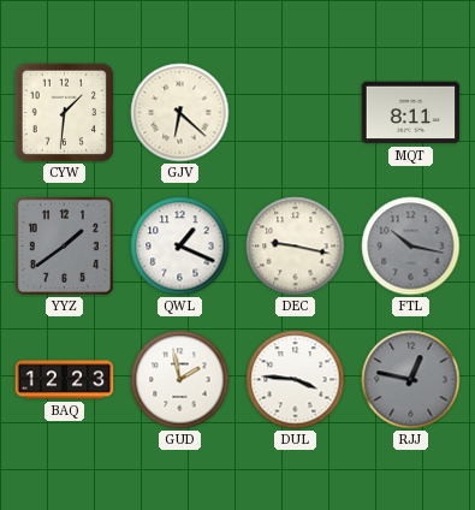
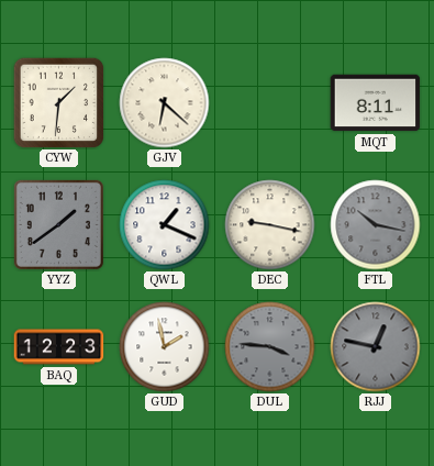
DUL dial: white -> grey
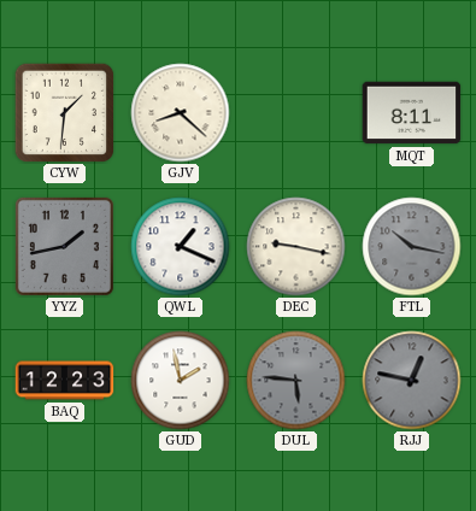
GJV: 6:22 -> 8:22
YYZ: 1:39 -> 1:43
DUL: 3:46 -> 5:46
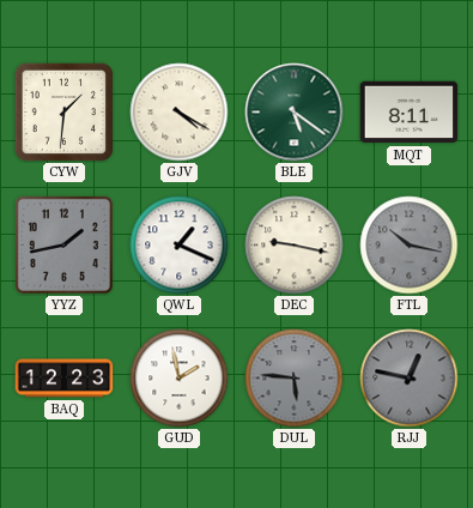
GJV: 8:22 -> 4:20
BLE: none -> 5:21
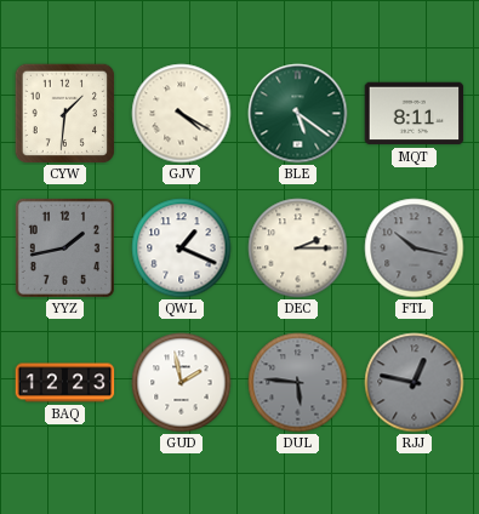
DEC: 9:17 -> 2:15
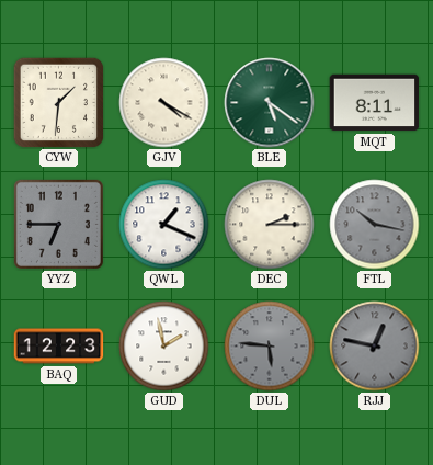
YYZ: 1:43 -> 6:45
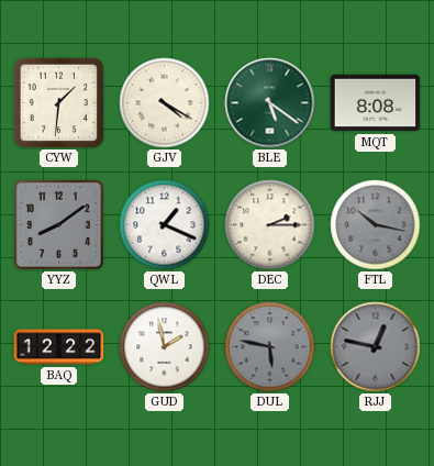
MQT: 8:11 -> 8:08
YYZ: 6:45 -> 8:09
BAQ: 12:23 -> 12:22
DUL: 5:46 -> 5:47
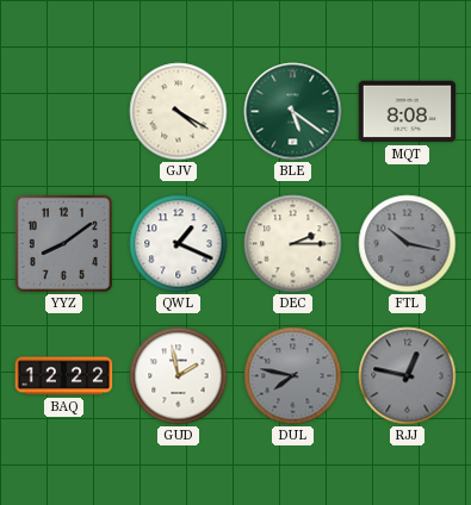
CYW: 1:31 -> none
DUL: 5:47 -> 7:47
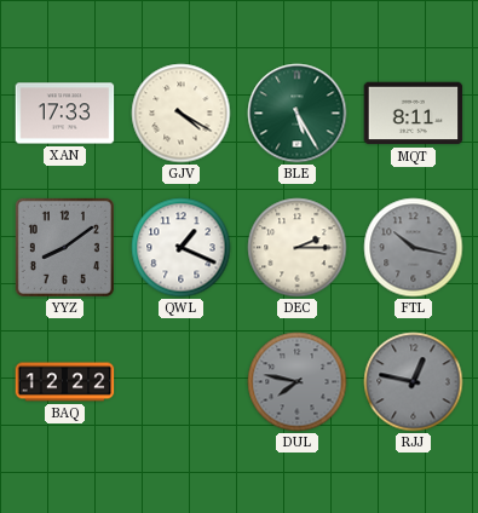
XAN: none -> 17:33
BLE: 5:21 -> 5:25
MQT: 8:08 -> 8:11
GUD: 1:58 -> none
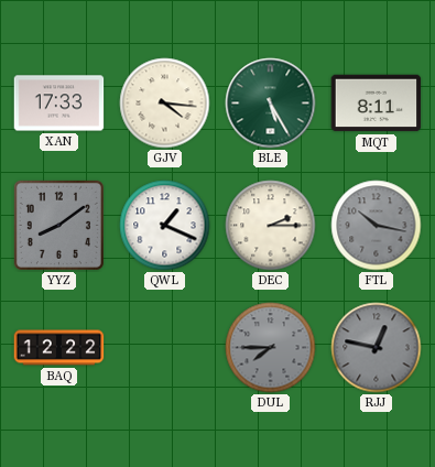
GJV: 4:20 -> 4:16
DUL: 7:47 -> 7:45
